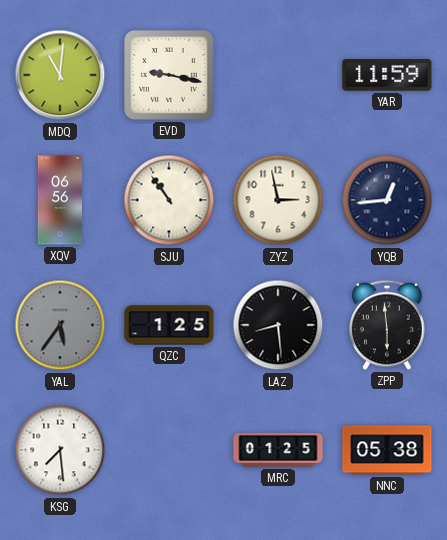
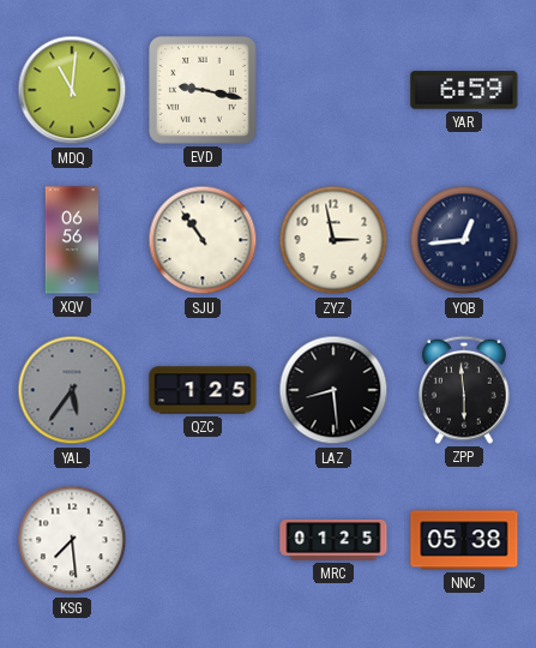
YAR: 11:59 -> 6:59
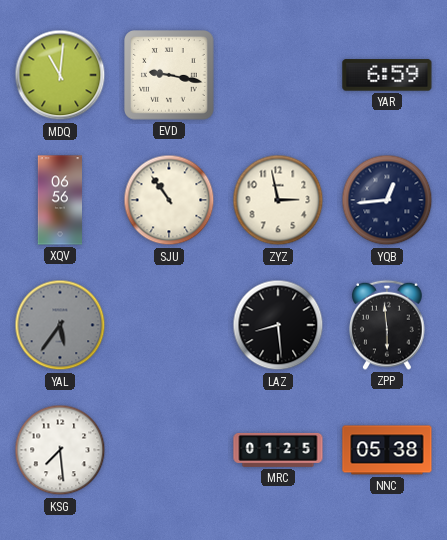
QZC: 1:25 -> none
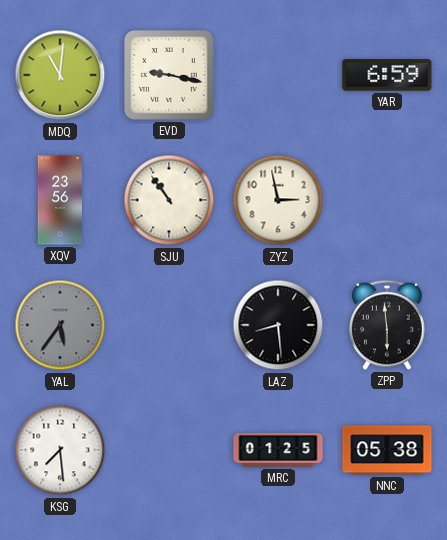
XQV: 06:56 -> 23:56
YQB: 12:44 -> none
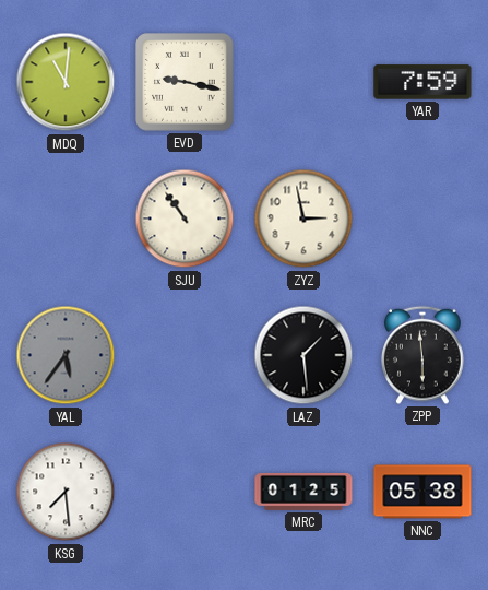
YAR: 6:59 -> 7:59
XQV: 23:56 -> none
LAZ: 8:29 -> 1:29
